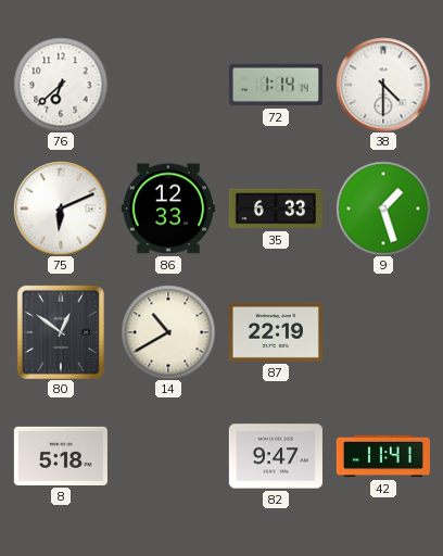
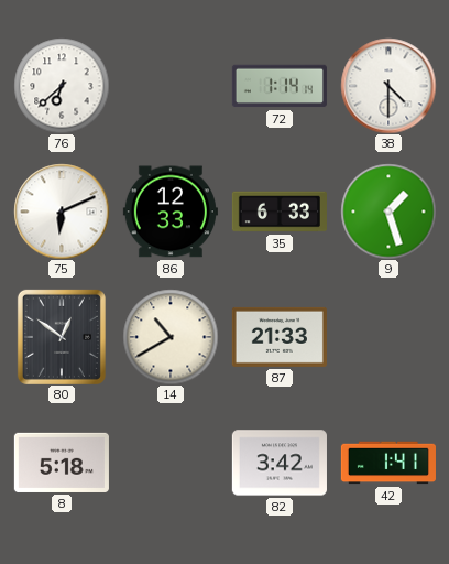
87: 22:19 -> 21:33
82: 9:47 -> 3:42
42: 11:41 -> 1:41
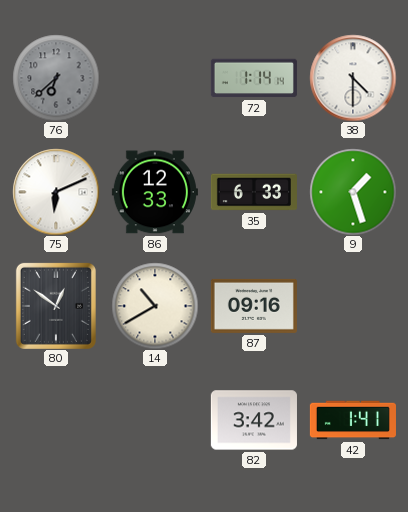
76 dial: white -> grey
87: 21:33 -> 09:16
8: 5:18 -> none
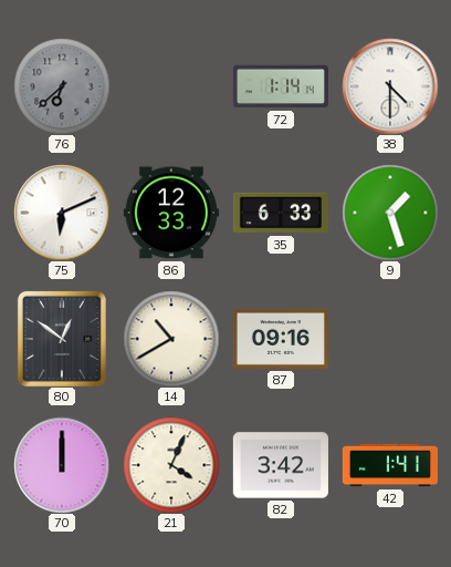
70: none -> 12:00
21: none -> 4:04
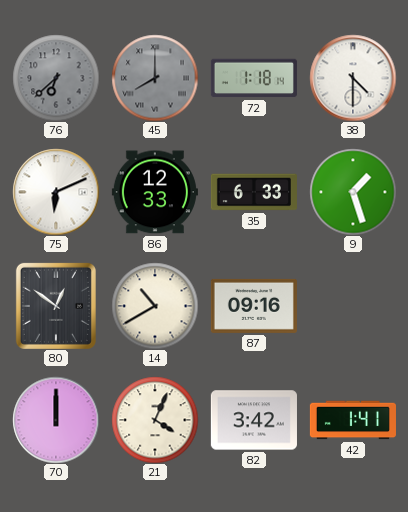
45: none -> 8:00
72: 1:14 -> 1:18
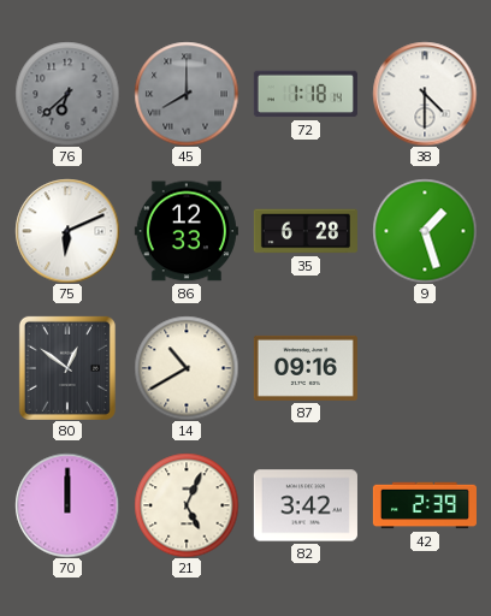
35: 6:33 -> 6:28
21: 4:04 -> 5:04
42: 1:41 -> 2:39
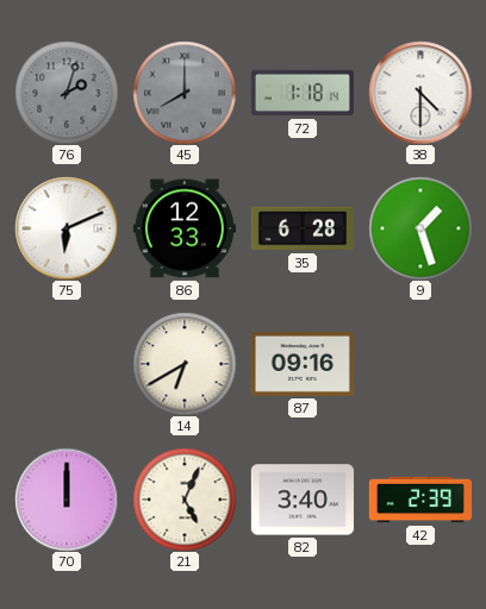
76: 6:38 -> 2:03
80: 12:51 -> none
14: 10:40 -> 6:40
82: 3:42 -> 3:40
